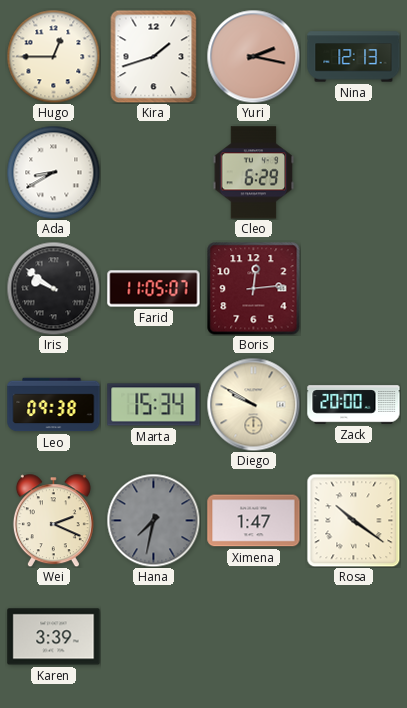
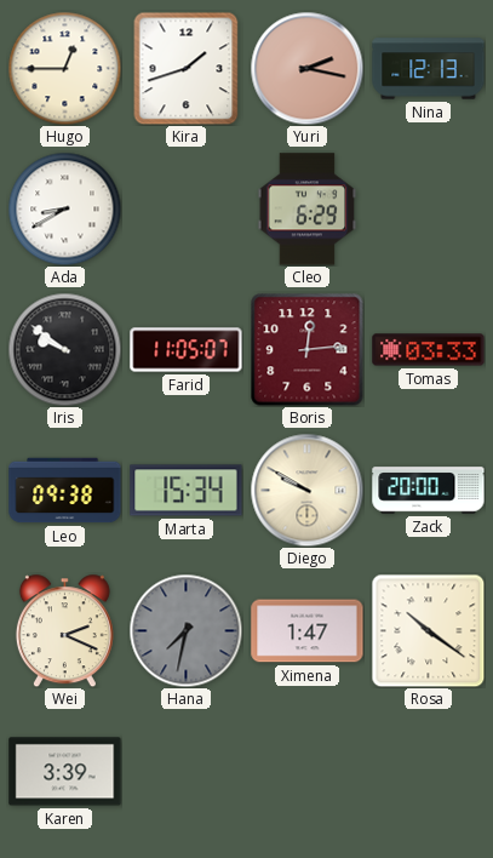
Tomas: none -> 03:33
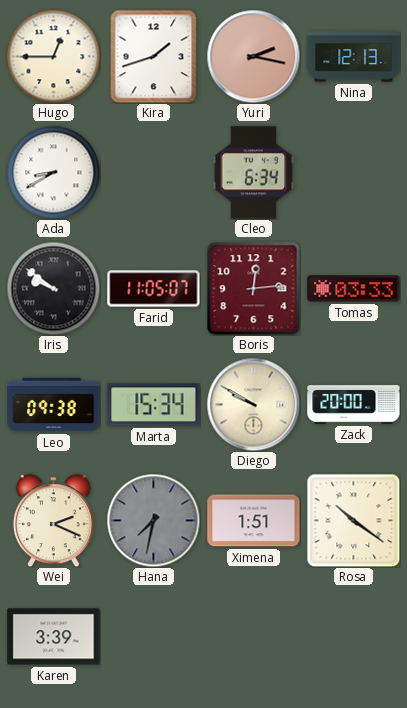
Cleo: 6:29 -> 6:34
Ximena: 1:47 -> 1:51
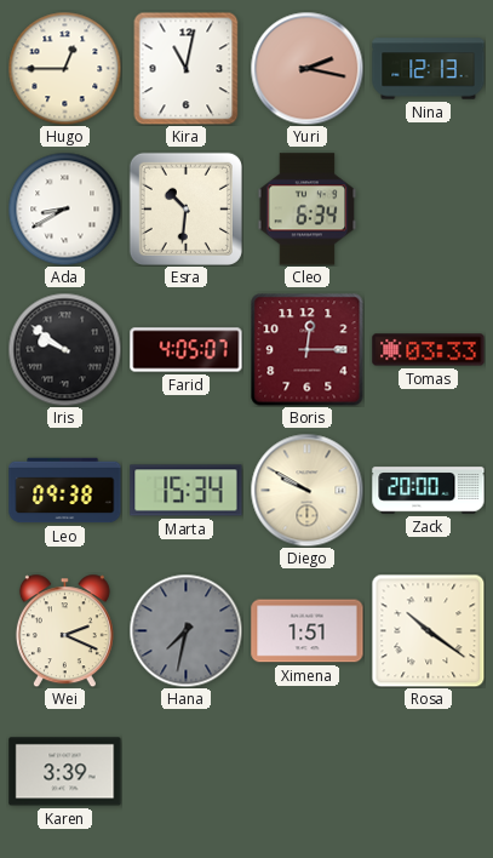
Kira: 1:42 -> 11:02
Esra: none -> 10:31
Farid: 11:05 -> 4:05
Boris: 12:14 -> 12:15
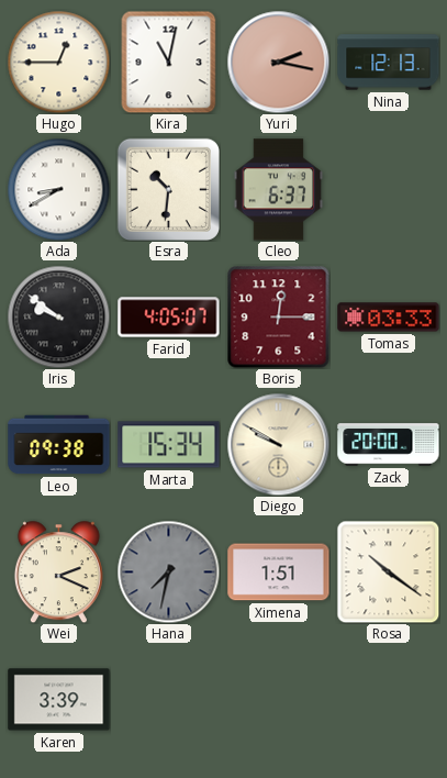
Cleo: 6:34 -> 6:37
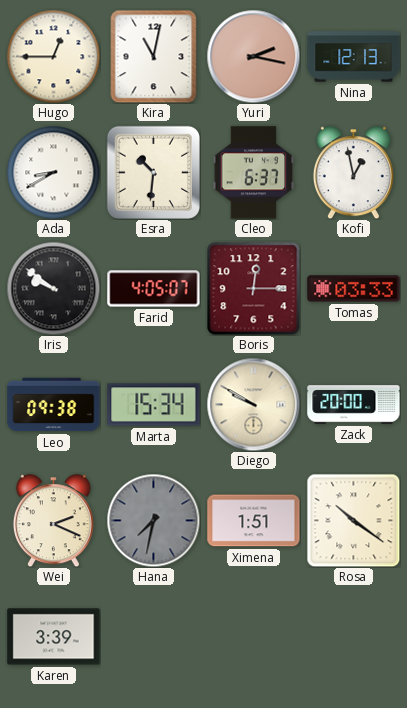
Kofi: none -> 12:58
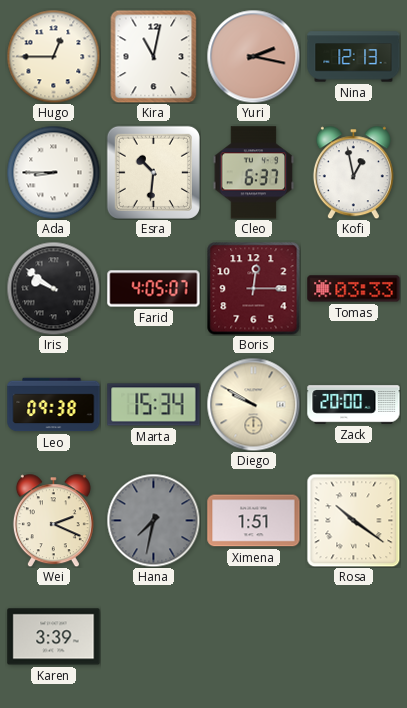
Ada: 8:40 -> 8:45
